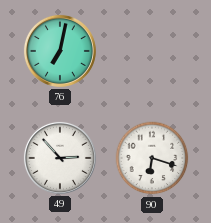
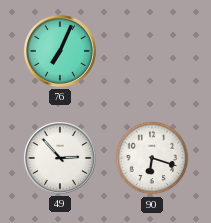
76: 7:02 -> 7:04
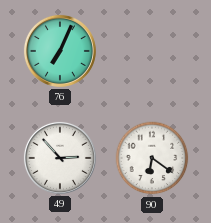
90: 6:18 -> 6:21
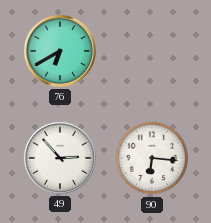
76: 7:04 -> 6:40
90: 6:21 -> 6:16
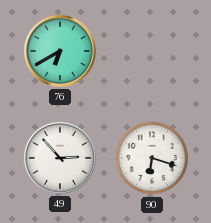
90: 6:16 -> 6:18
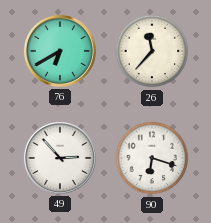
26: none -> 11:37
